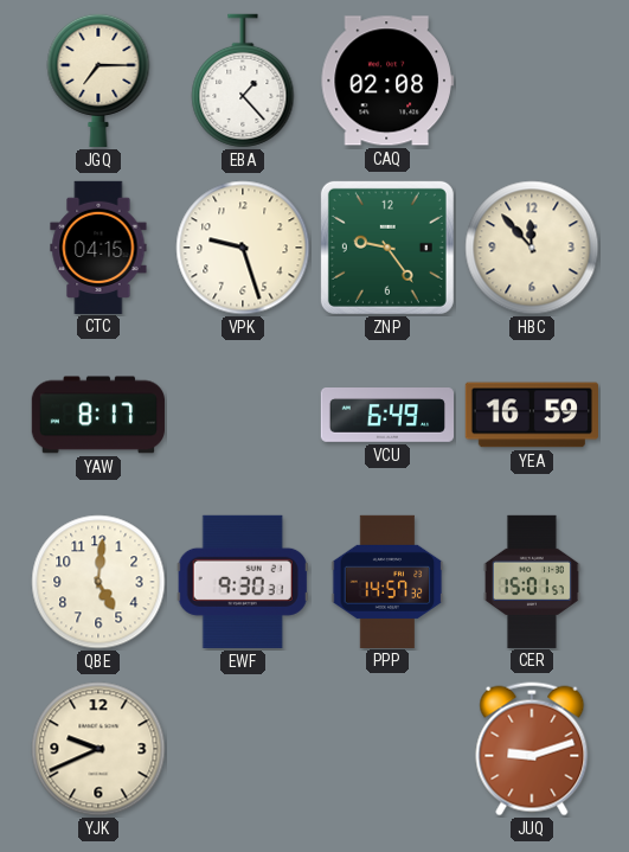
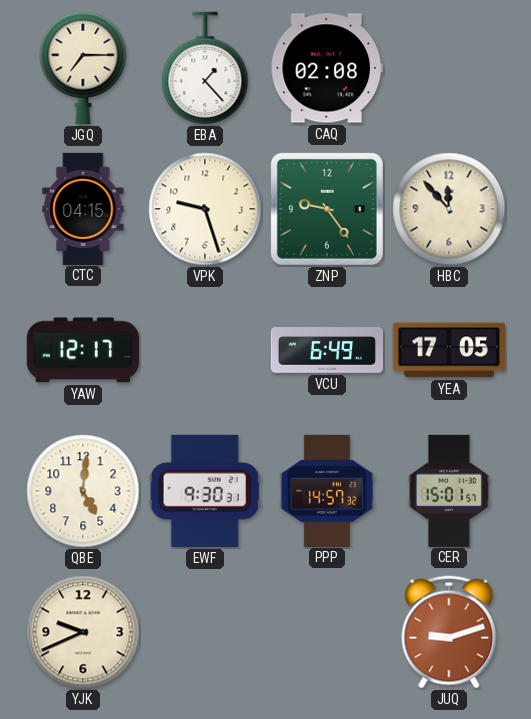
YAW: 8:17 -> 12:17
YEA: 16:59 -> 17:05
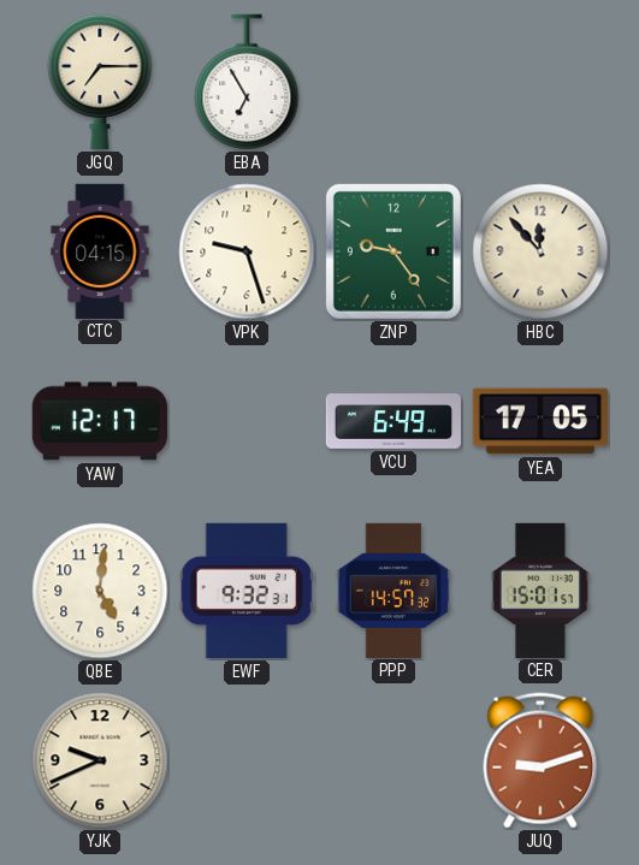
EBA: 1:23 -> 6:55
CAQ: 02:08 -> none
EWF: 9:30 -> 9:32
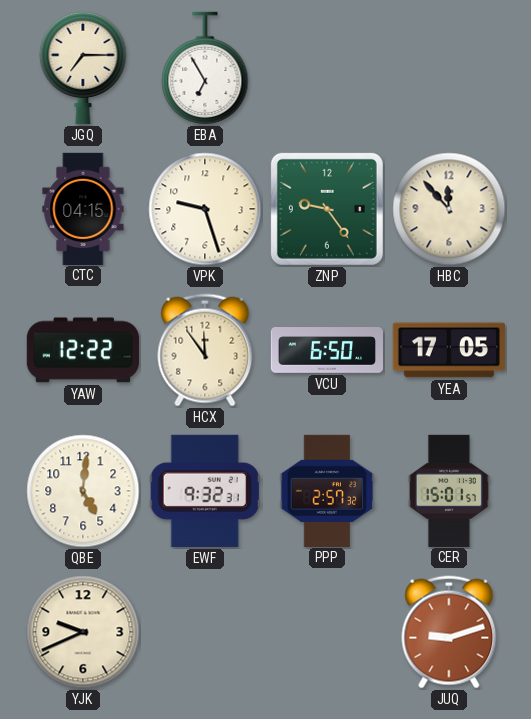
YAW: 12:17 -> 12:22
HCX: none -> 11:54
VCU: 6:49 -> 6:50
PPP: 14:57 -> 2:57
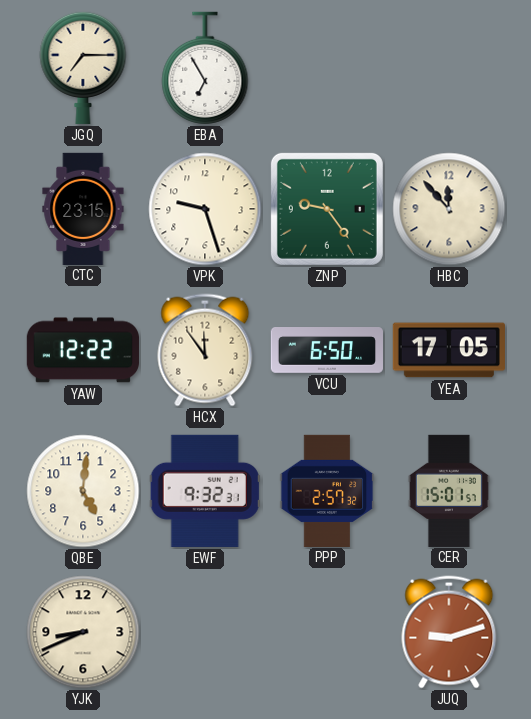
CTC: 04:15 -> 23:15
YJK: 9:41 -> 8:41
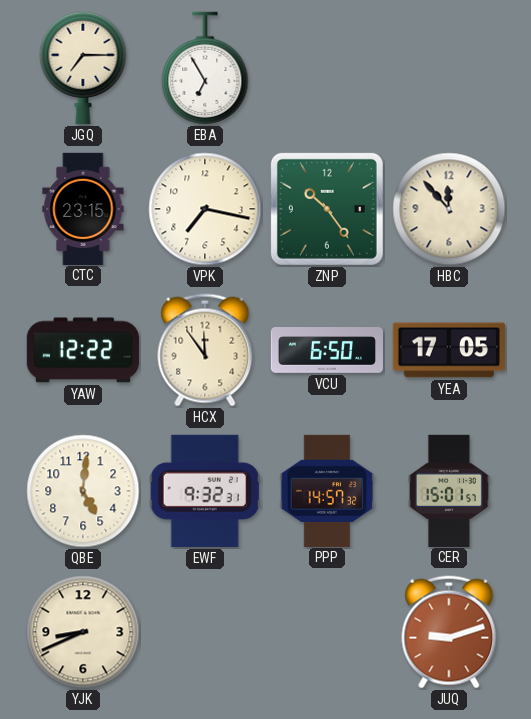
VPK: 9:27 -> 7:17
ZNP: 9:24 -> 10:24
PPP: 2:57 -> 14:57
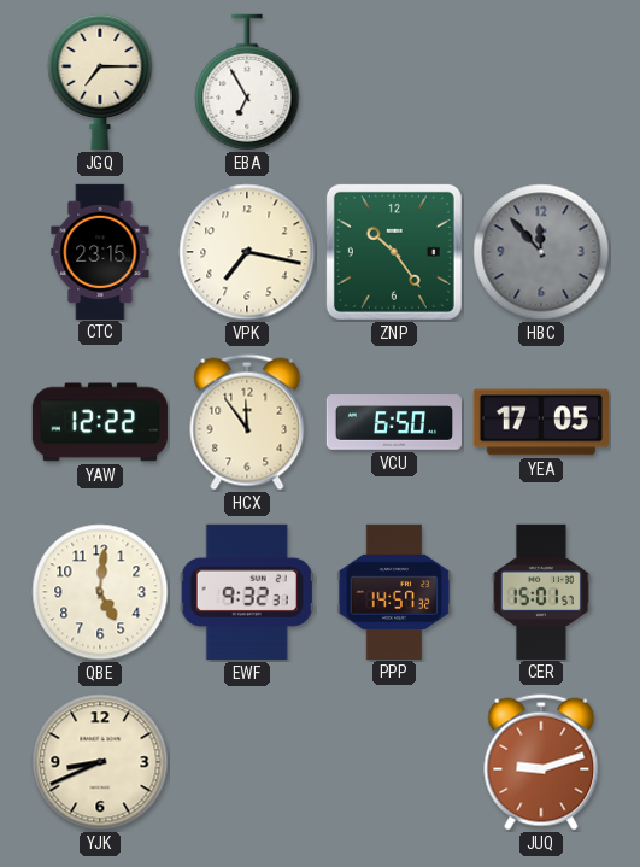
HBC dial: cream -> grey
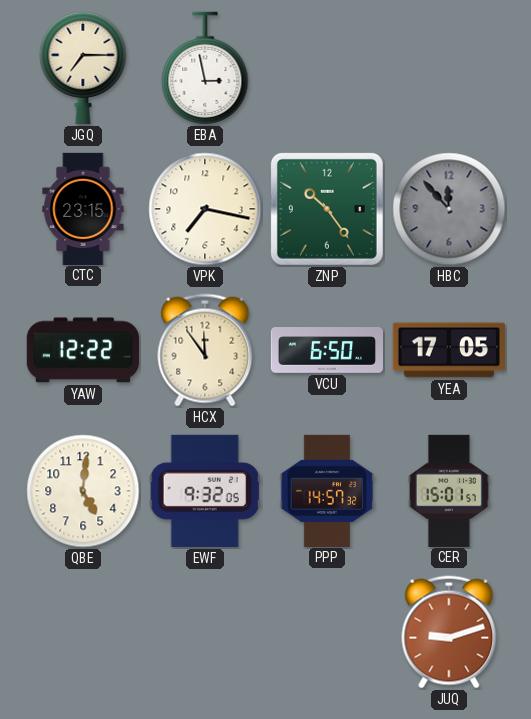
EBA: 6:55 -> 2:58
EWF: 9:32:31 -> 9:32:05
YJK: 8:41 -> none
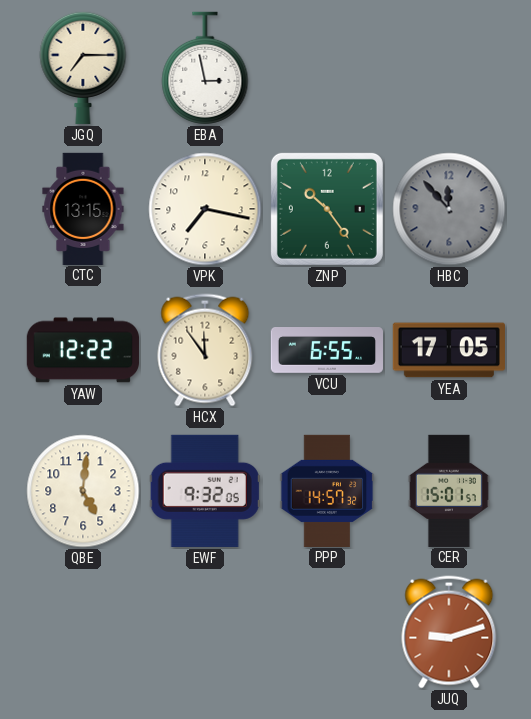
CTC: 23:15 -> 13:15
VCU: 6:50 -> 6:55
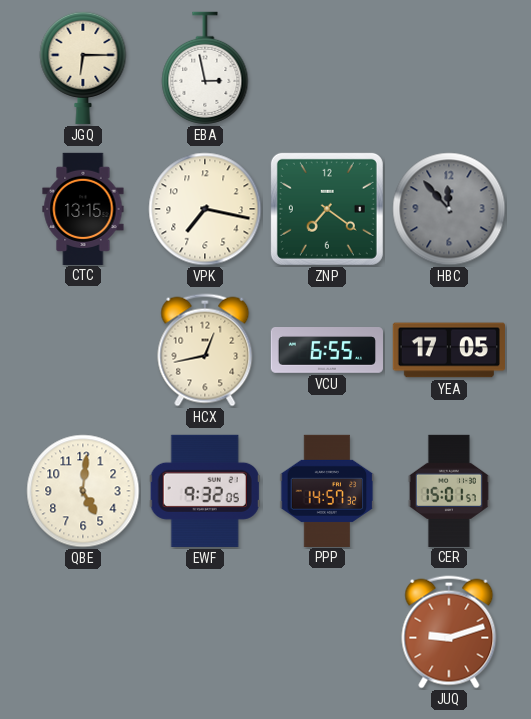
JGQ: 7:15 -> 6:15
ZNP: 10:24 -> 7:21
YAW: 12:22 -> none
HCX: 11:54 -> 12:43
